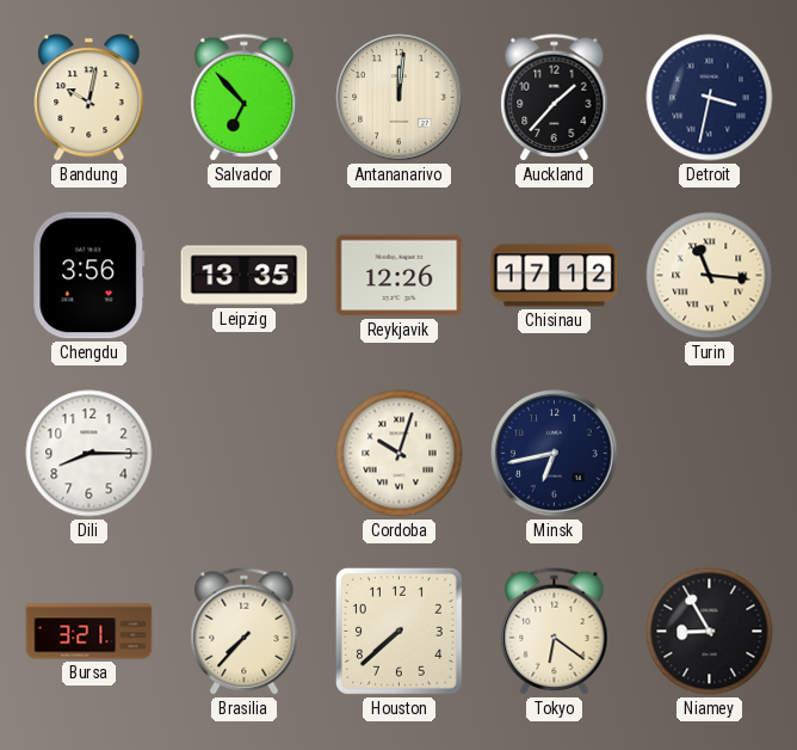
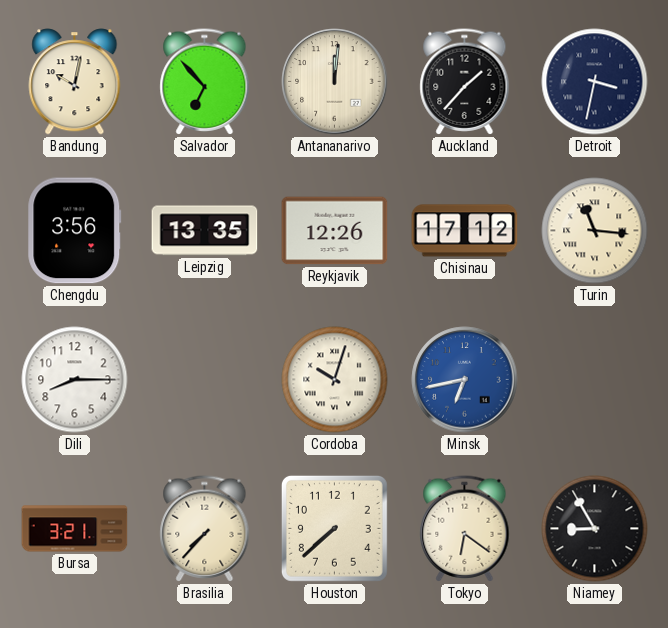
Minsk dial: navy -> blue
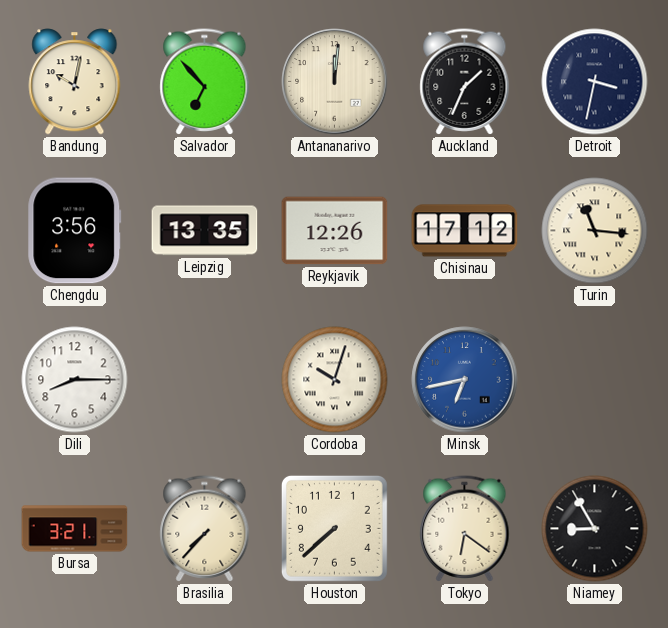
Auckland: 1:37 -> 1:34
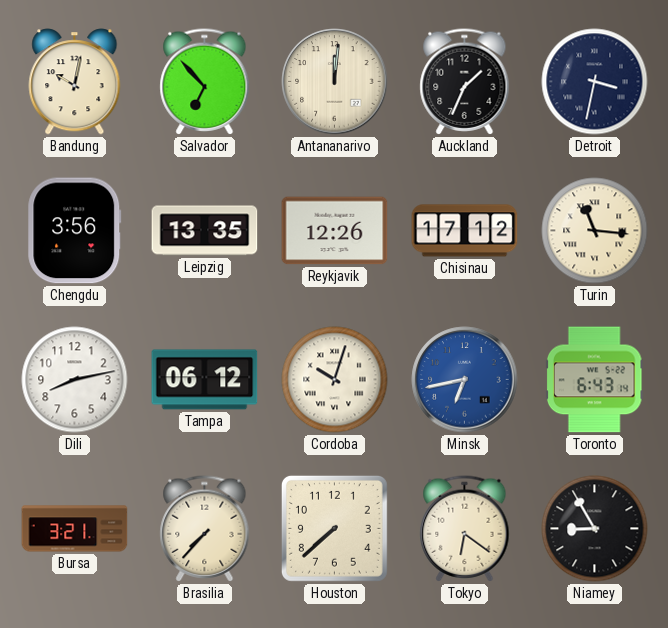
Dili: 8:15 -> 8:13
Tampa: none -> 06:12
Toronto: none -> 6:43
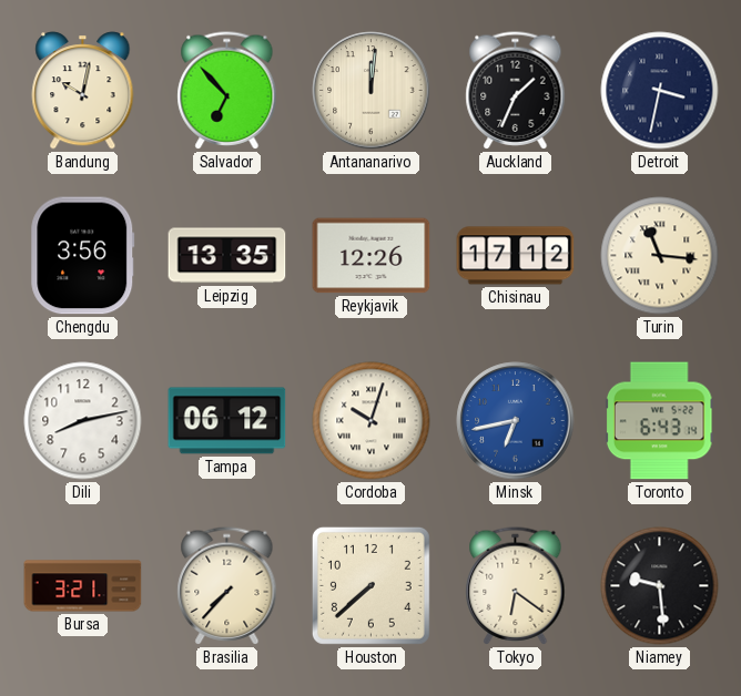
Niamey: 8:55 -> 9:29
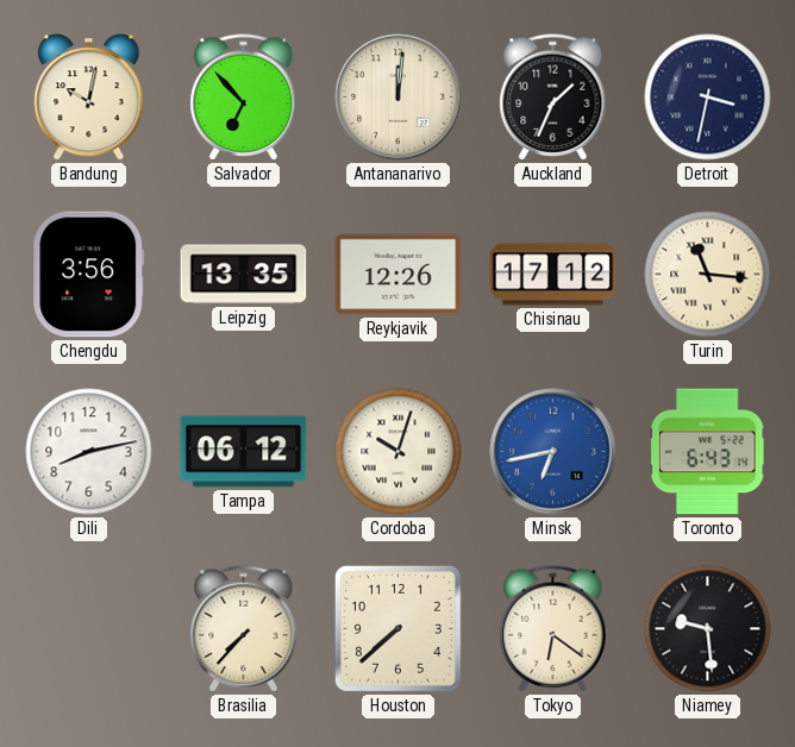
Bursa: 3:21 -> none
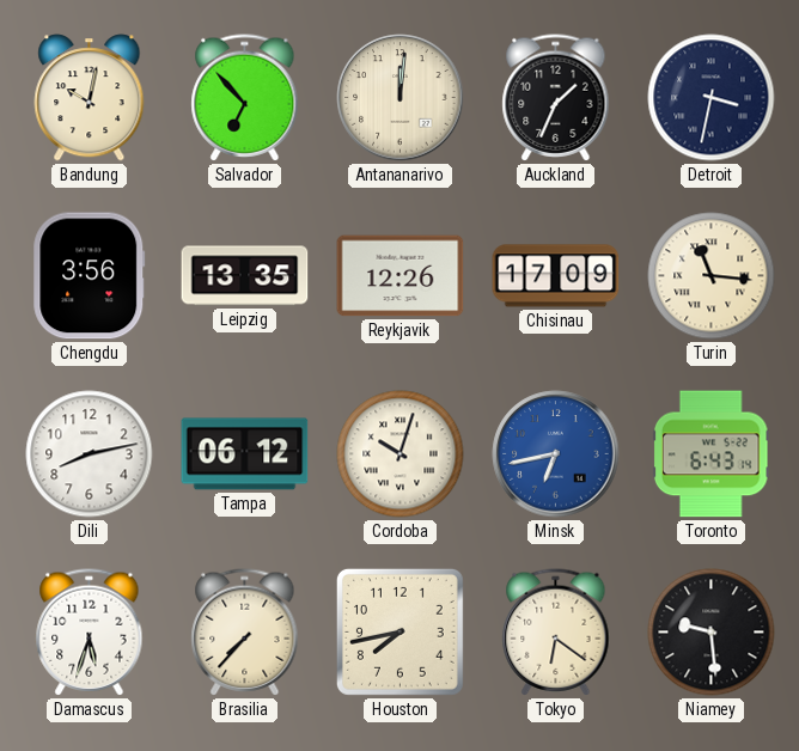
Chisinau: 17:12 -> 17:09
Damascus: none -> 5:33
Houston: 7:38 -> 7:43
